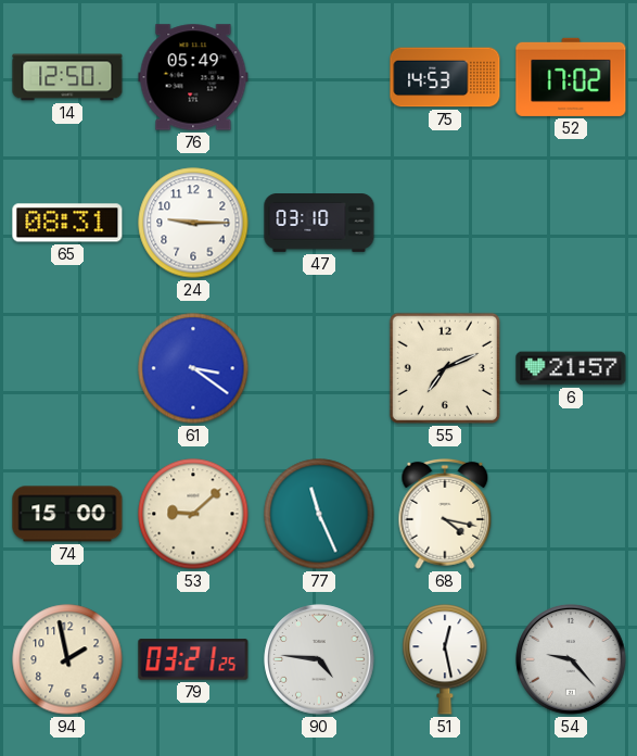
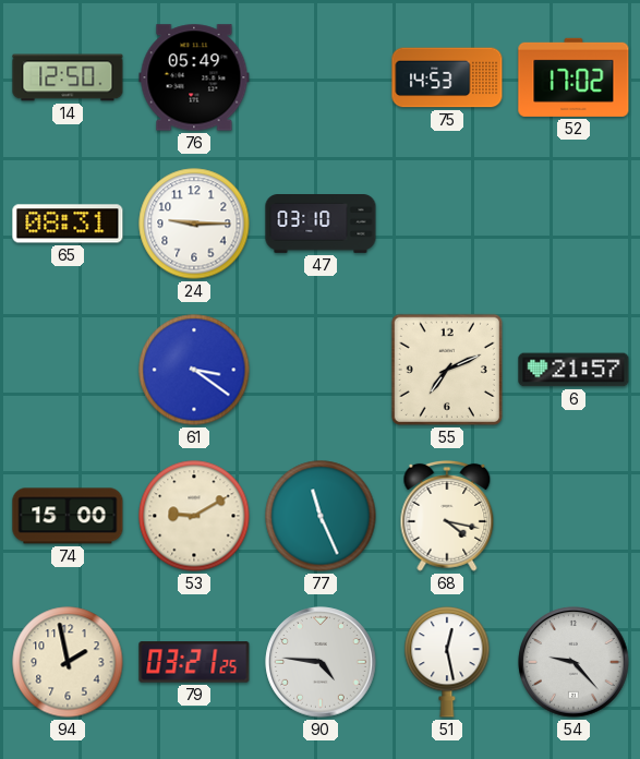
53: 9:08 -> 9:10
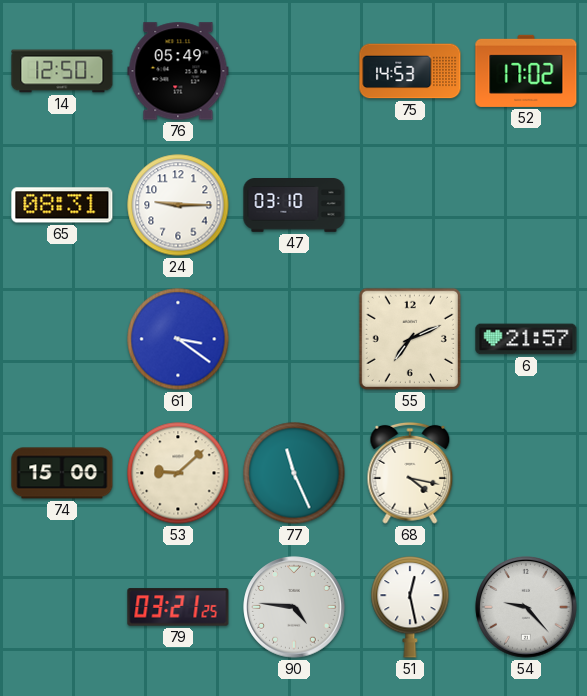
53: 9:10 -> 9:08
94: 1:58 -> none
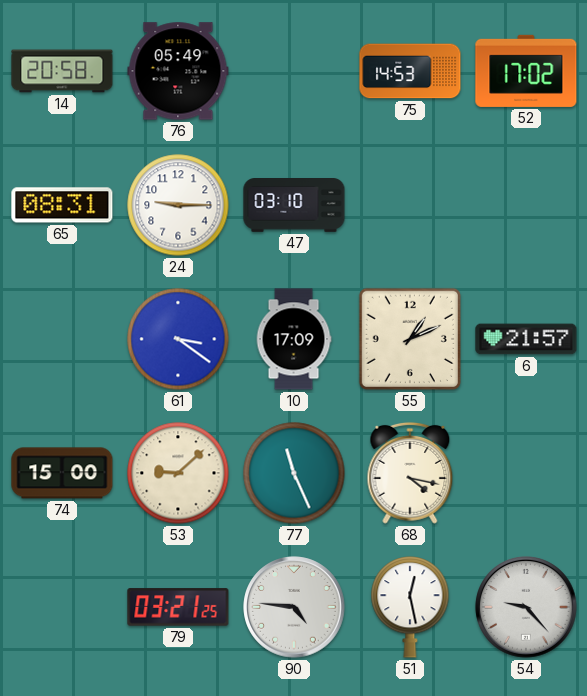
14: 12:50 -> 20:58
10: none -> 17:09
55: 7:11 -> 1:11
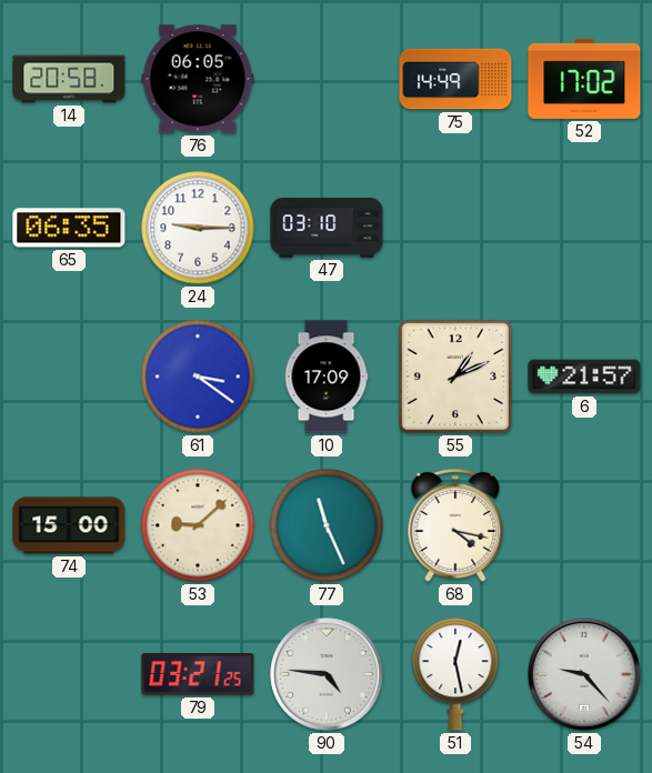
76: 05:49 -> 06:05
75: 14:53 -> 14:49
65: 08:31 -> 06:35
